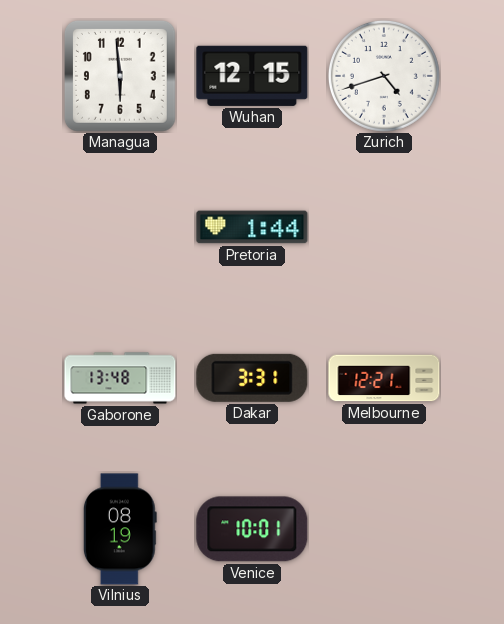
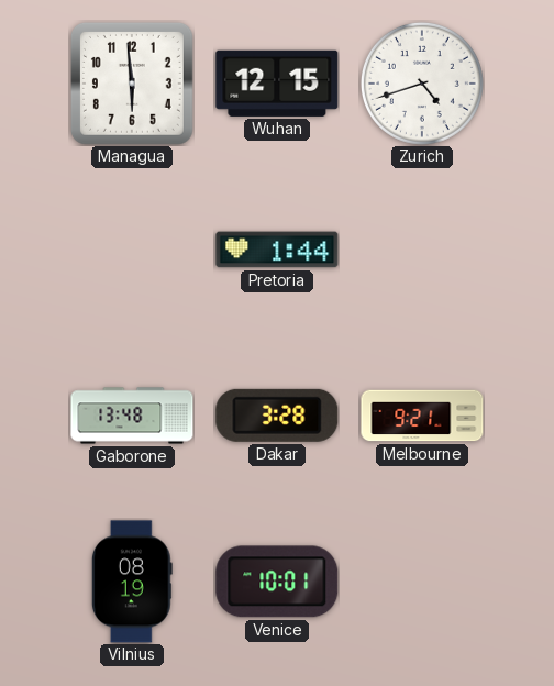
Dakar: 3:31 -> 3:28
Melbourne: 12:21 -> 9:21
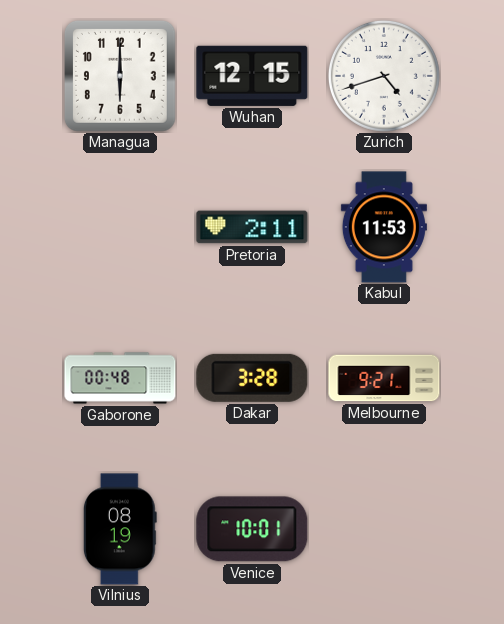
Managua: 5:59 -> 6:00
Pretoria: 1:44 -> 2:11
Kabul: none -> 11:53
Gaborone: 13:48 -> 00:48
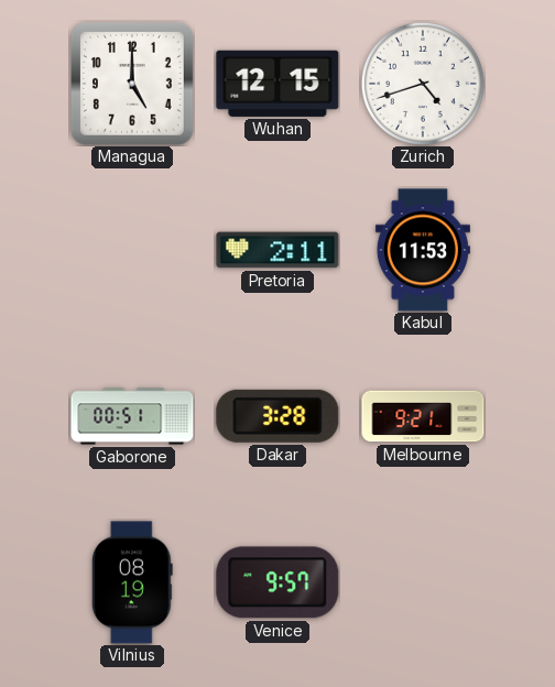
Managua: 6:00 -> 5:00
Gaborone: 00:48 -> 00:51
Venice: 10:01 -> 9:57
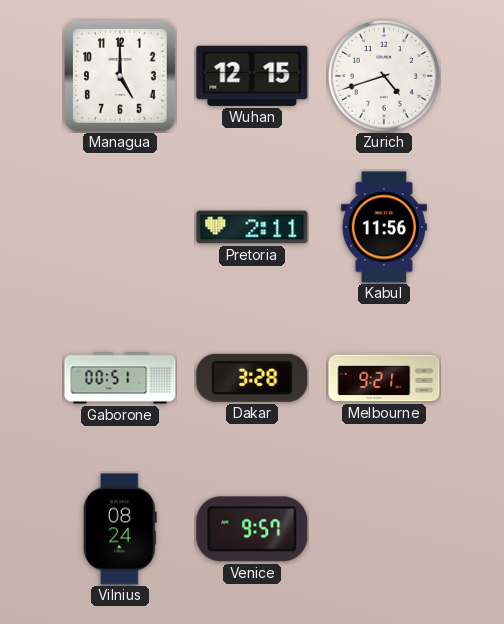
Kabul: 11:53 -> 11:56
Vilnius: 08:19 -> 08:24
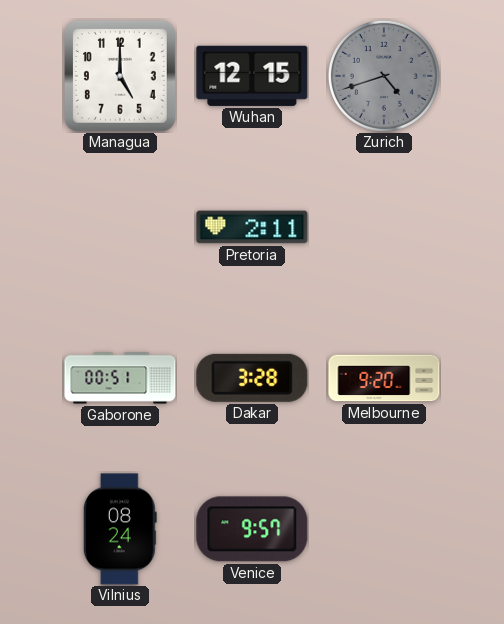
Zurich dial: white -> grey
Kabul: 11:56 -> none
Melbourne: 9:21 -> 9:20
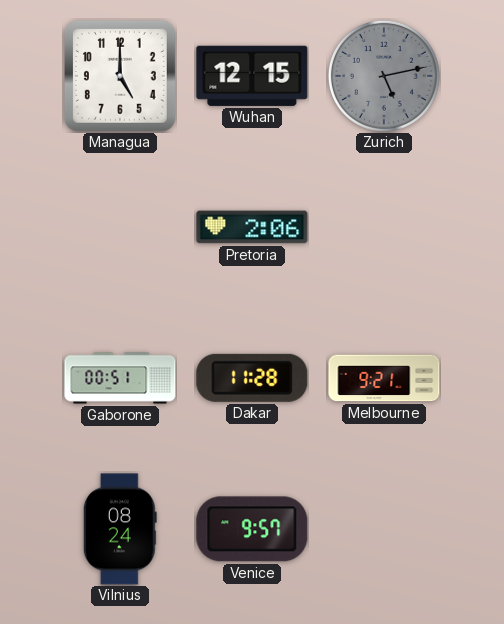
Zurich: 4:42 -> 5:13
Pretoria: 2:11 -> 2:06
Dakar: 3:28 -> 11:28
Melbourne: 9:20 -> 9:21
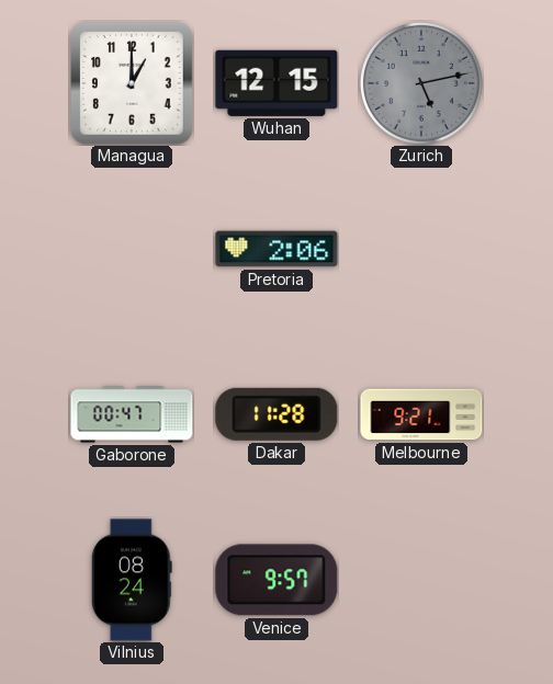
Managua: 5:00 -> 1:00
Gaborone: 00:51 -> 00:47
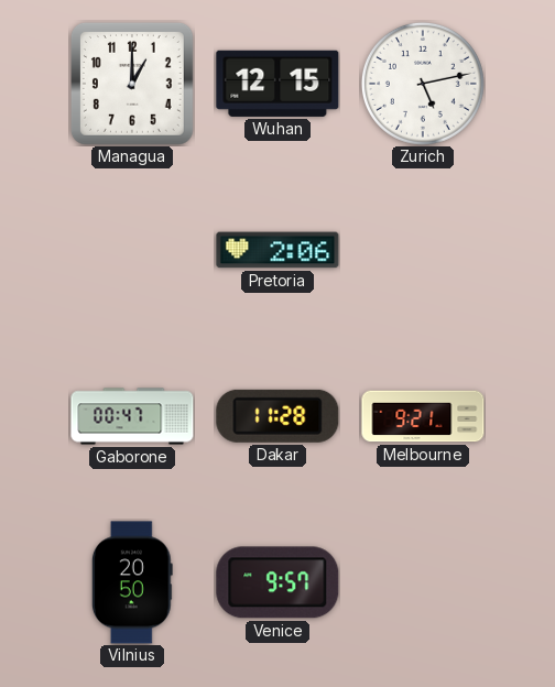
Zurich dial: grey -> white
Vilnius: 08:24 -> 20:50
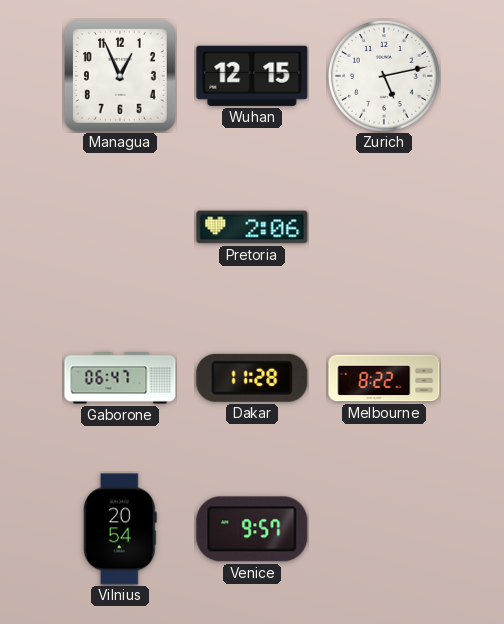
Managua: 1:00 -> 12:56
Gaborone: 00:47 -> 06:47
Melbourne: 9:21 -> 8:22
Vilnius: 20:50 -> 20:54
